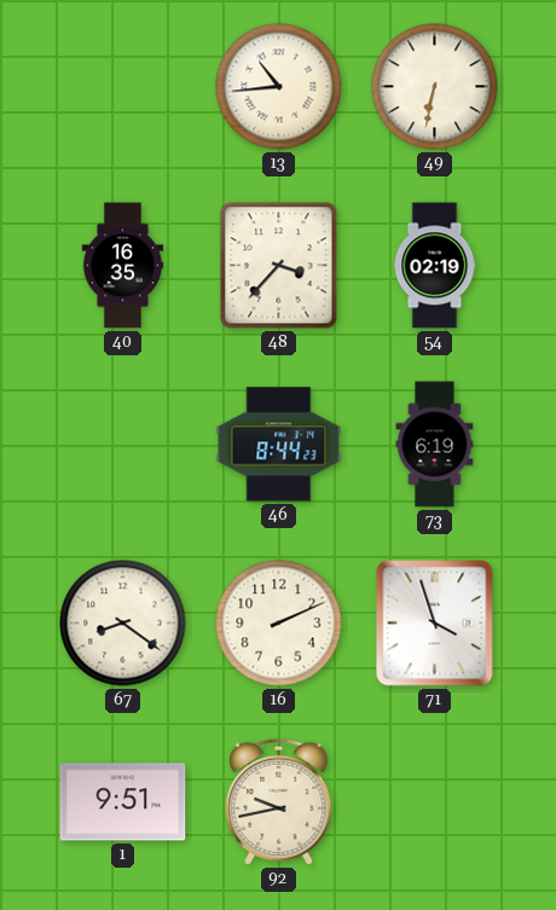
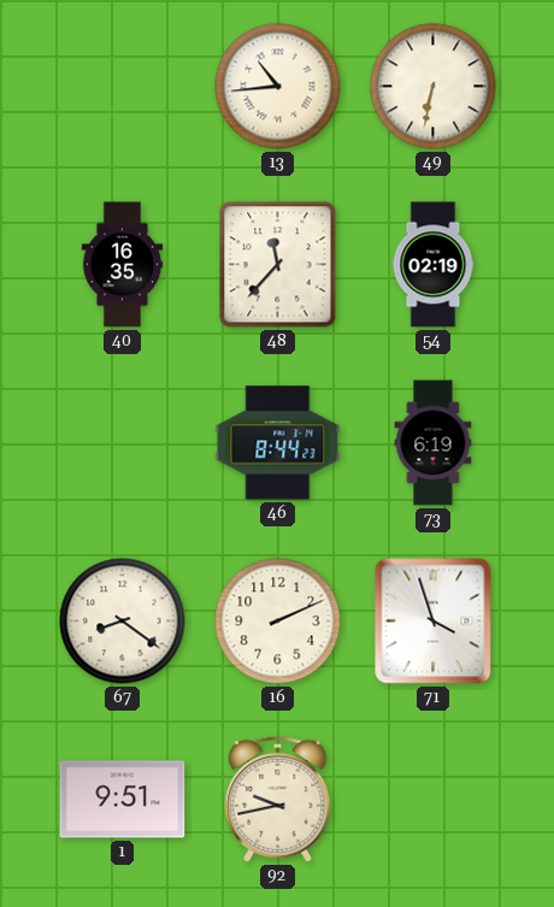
48: 3:37 -> 11:37
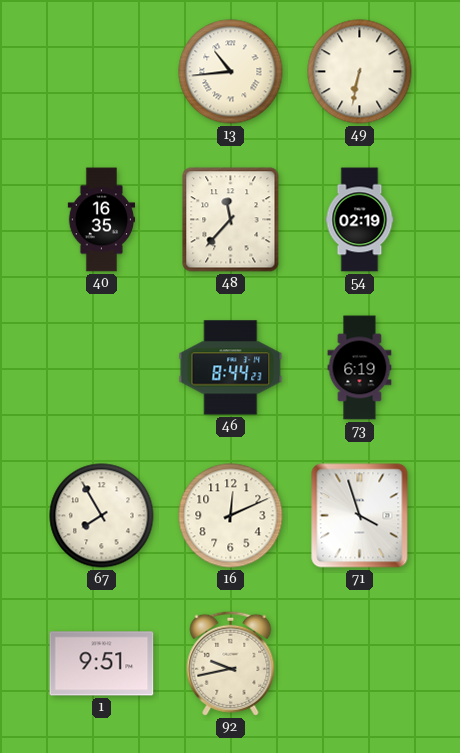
67: 8:21 -> 7:55
16: 2:11 -> 12:11
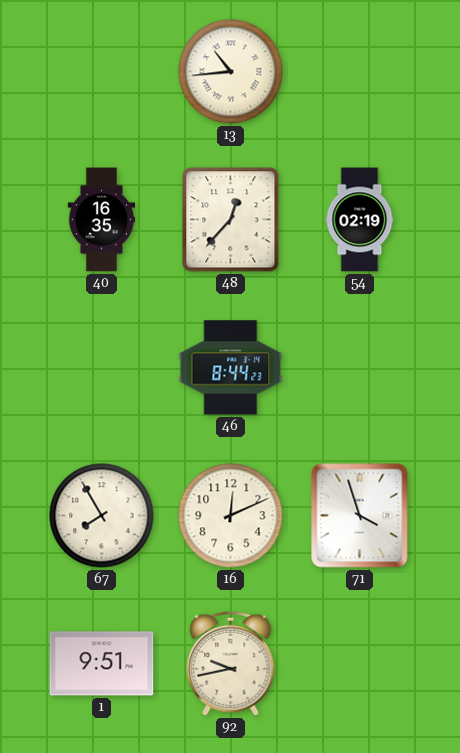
49: 6:32 -> none
48: 11:37 -> 12:37
73: 6:19 -> none
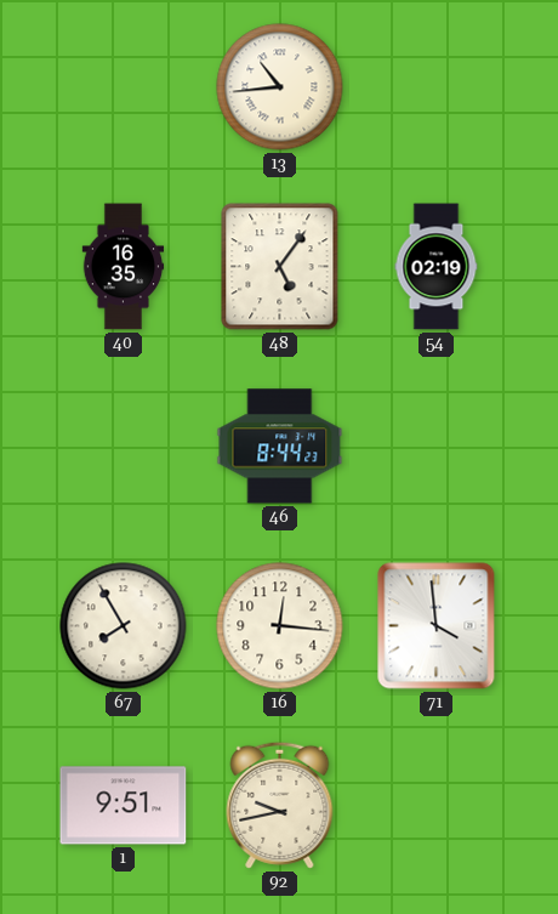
48: 12:37 -> 5:06
16: 12:11 -> 12:16
71: 3:57 -> 3:59
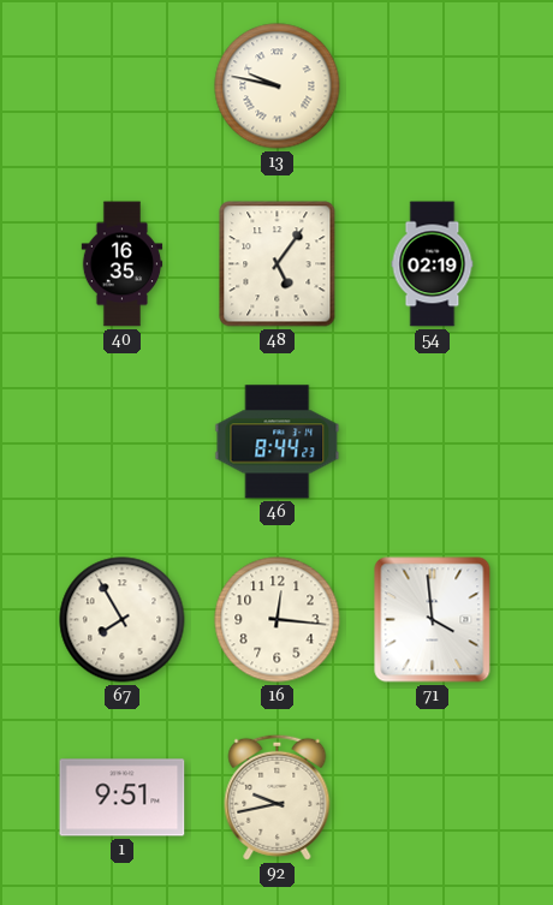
13: 10:44 -> 9:47
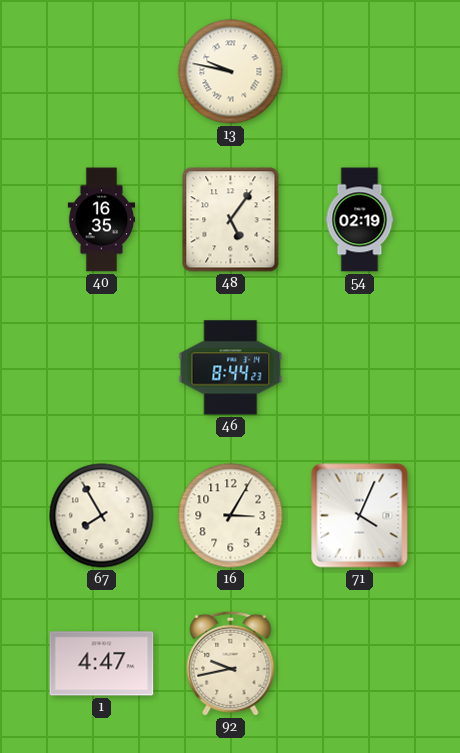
16: 12:16 -> 3:05
71: 3:59 -> 4:04
1: 9:51 -> 4:47
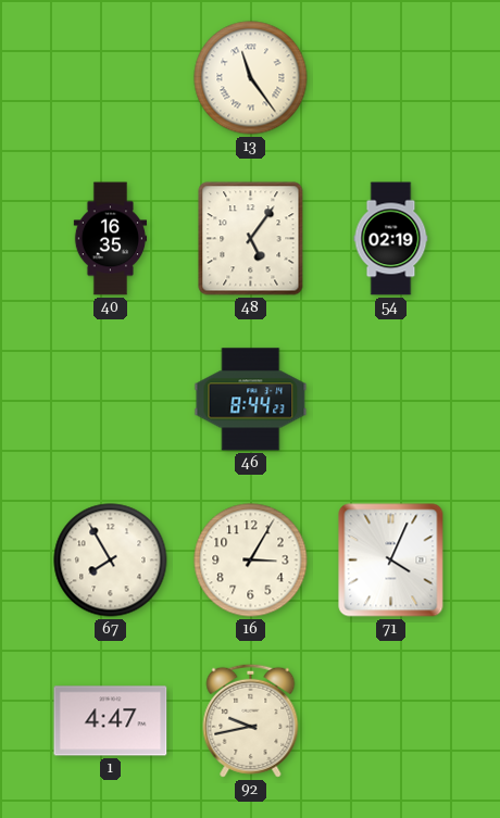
13: 9:47 -> 11:24
